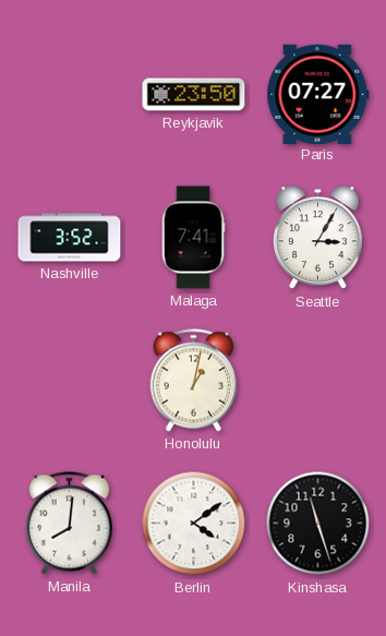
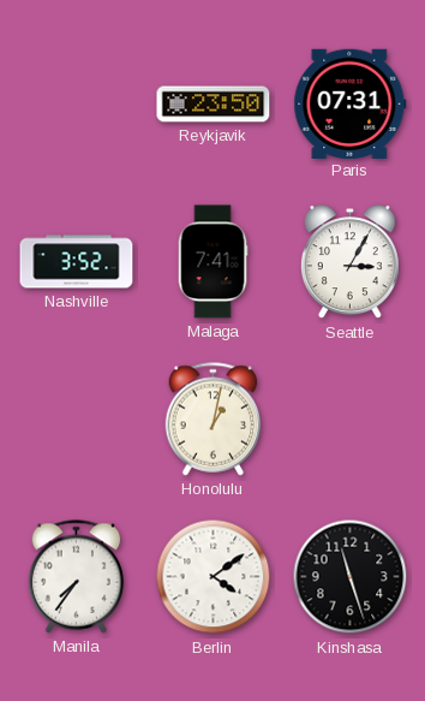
Paris: 07:27 -> 07:31
Manila: 8:01 -> 7:36
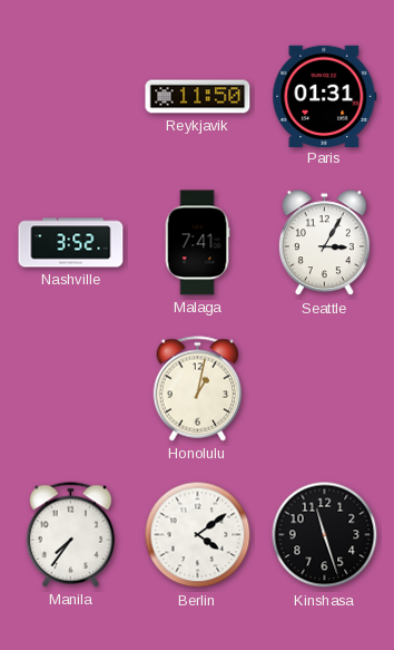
Reykjavik: 23:50 -> 11:50
Paris: 07:31 -> 01:31
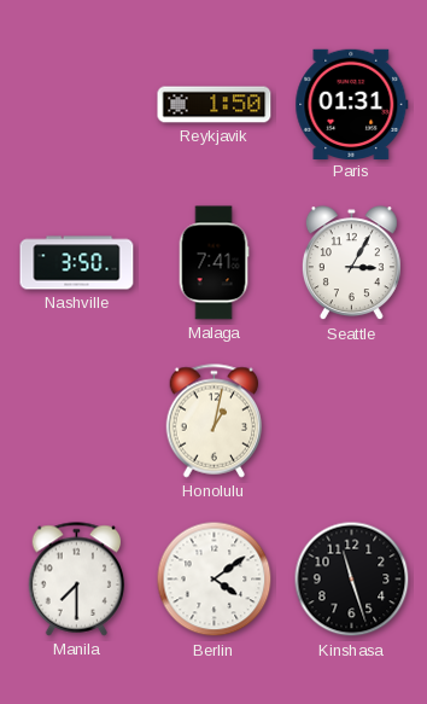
Reykjavik: 11:50 -> 1:50
Nashville: 3:52 -> 3:50
Manila: 7:36 -> 7:30
